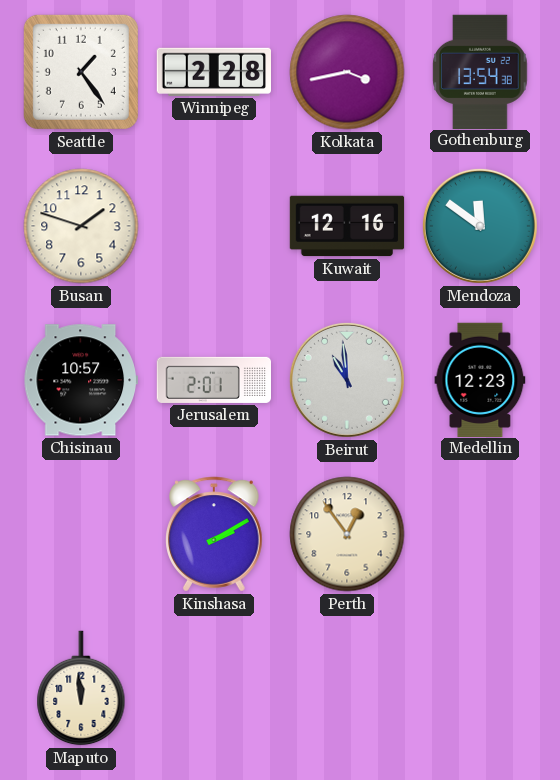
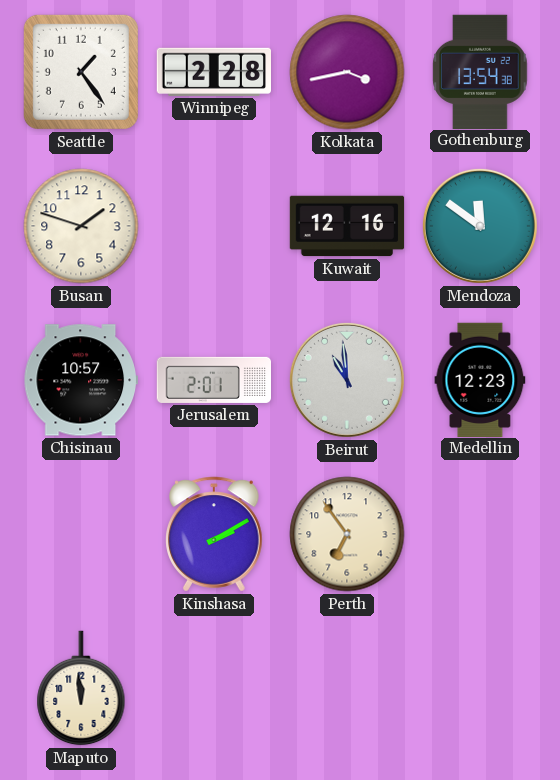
Perth: 12:54 -> 6:54
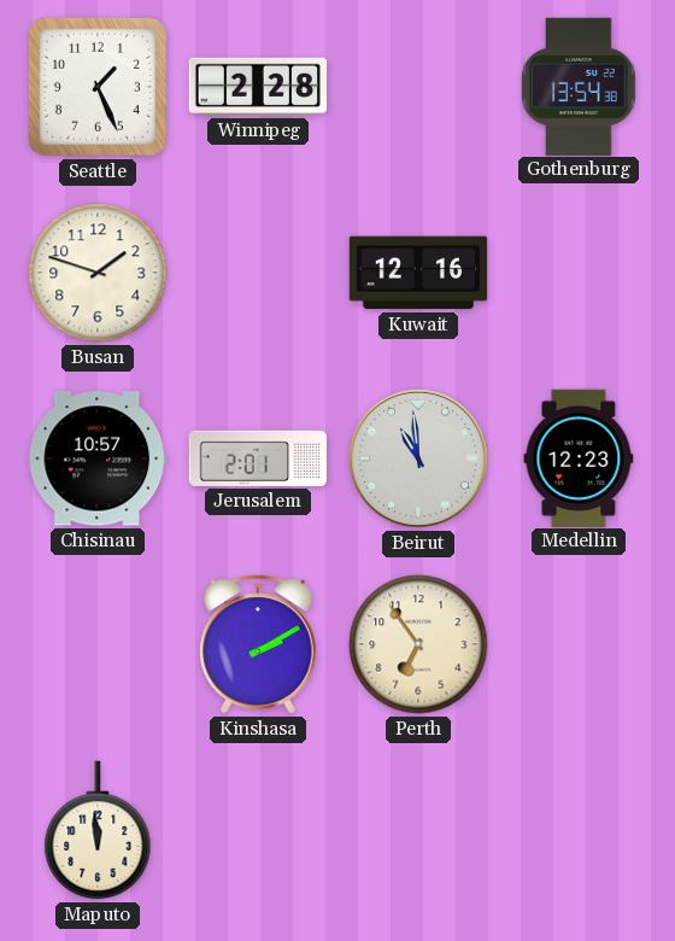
Seattle: 1:24 -> 1:26
Kolkata: 3:43 -> none
Mendoza: 11:51 -> none
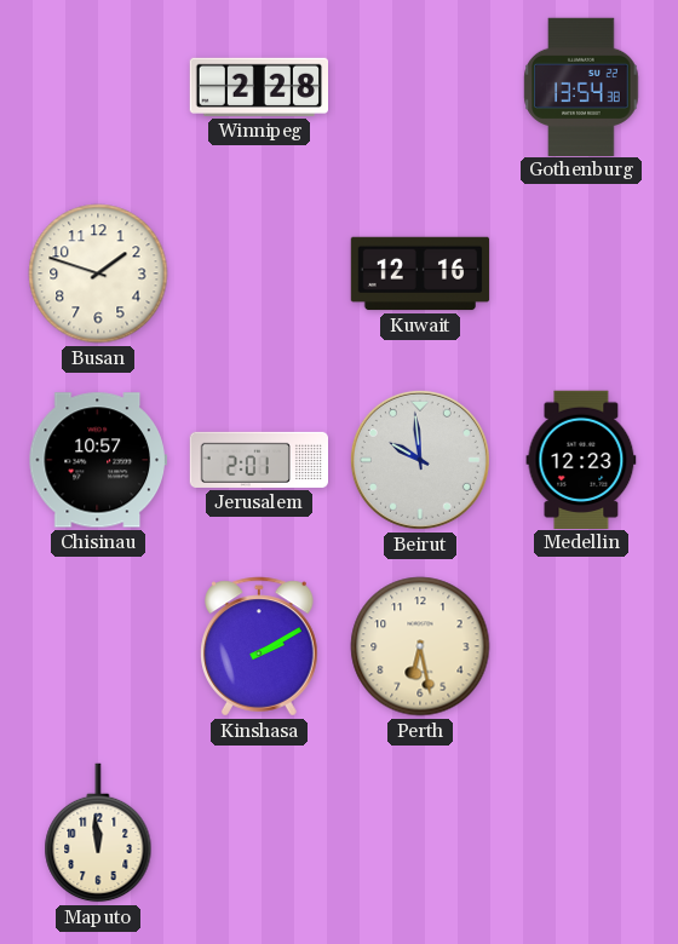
Seattle: 1:26 -> none
Beirut: 10:59 -> 9:59
Perth: 6:54 -> 6:28
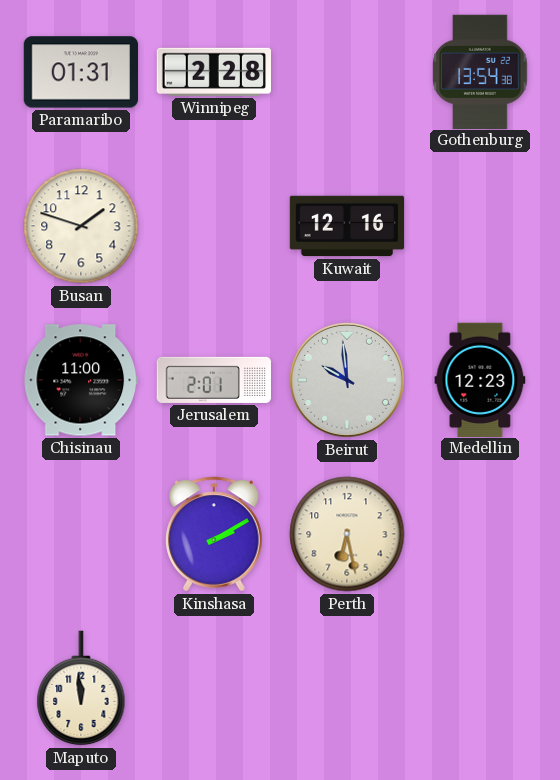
Paramaribo: none -> 01:31
Chisinau: 10:57 -> 11:00
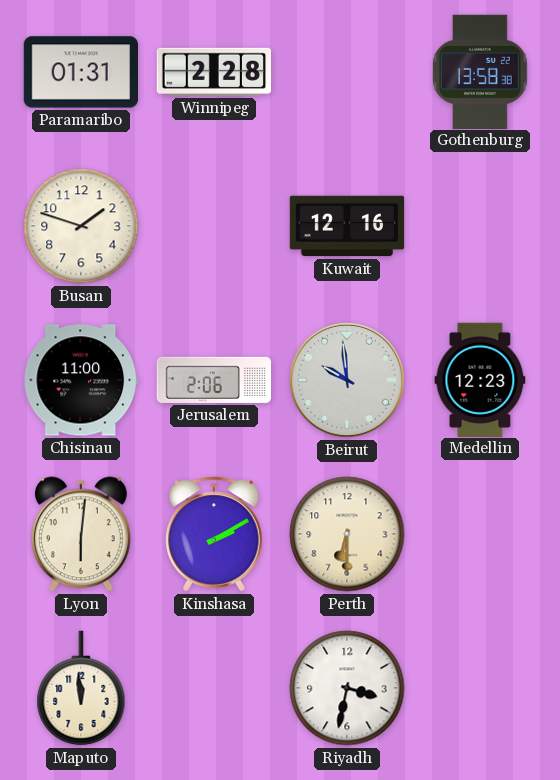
Gothenburg: 13:54 -> 13:58
Jerusalem: 2:01 -> 2:06
Lyon: none -> 6:01
Perth: 6:28 -> 6:30
Riyadh: none -> 3:32
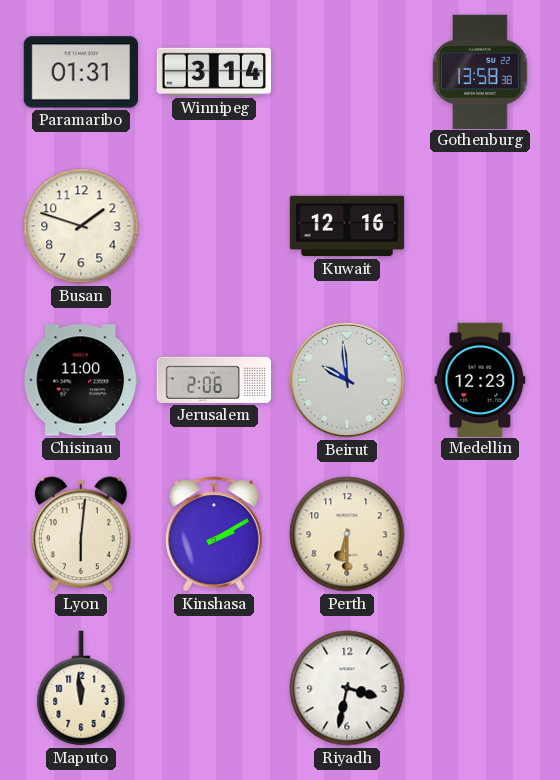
Winnipeg: 2:28 -> 3:14
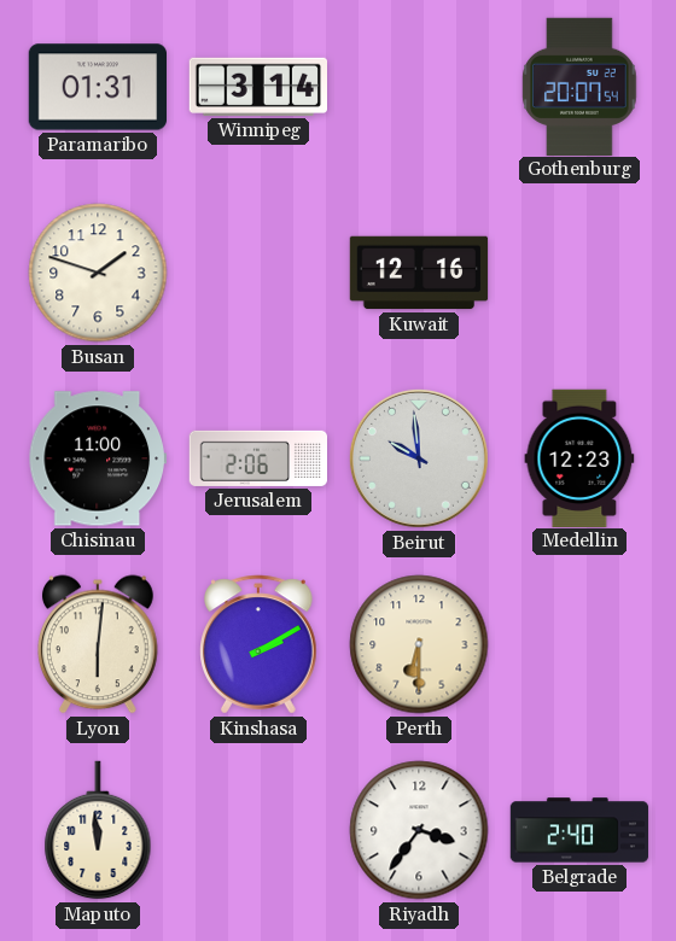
Gothenburg: 13:58 -> 20:07
Riyadh: 3:32 -> 3:36
Belgrade: none -> 2:40
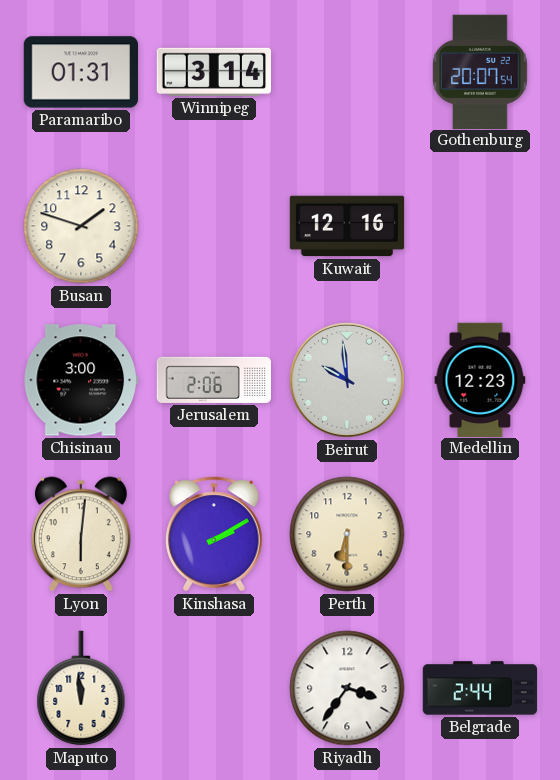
Chisinau: 11:00 -> 3:00
Belgrade: 2:40 -> 2:44
